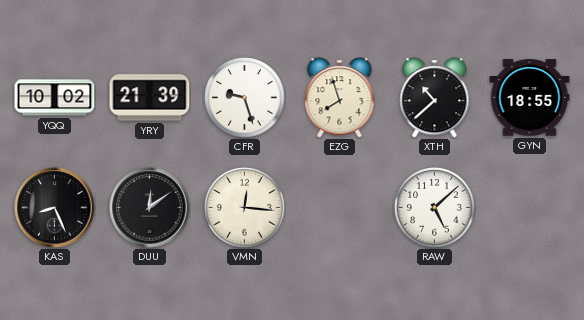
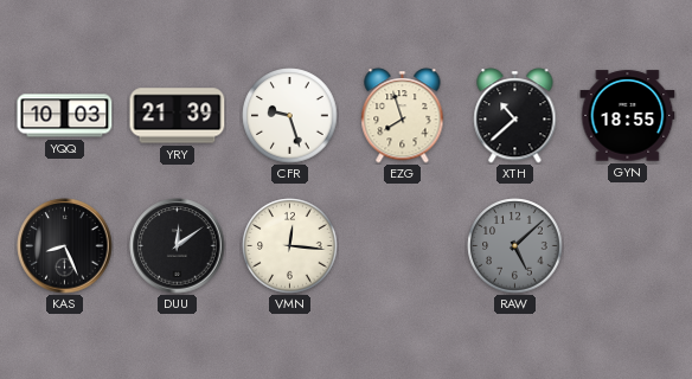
YQQ: 10:02 -> 10:03
RAW dial: white -> grey
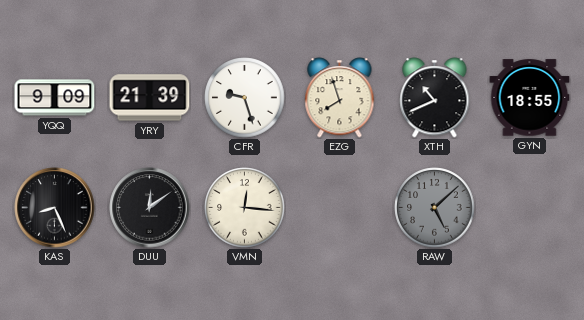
YQQ: 10:03 -> 9:09
XTH: 10:38 -> 10:41
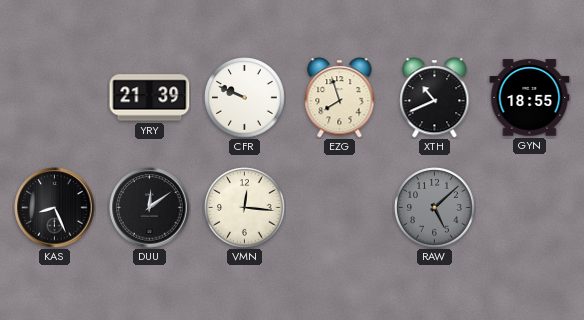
YQQ: 9:09 -> none
CFR: 9:27 -> 9:49
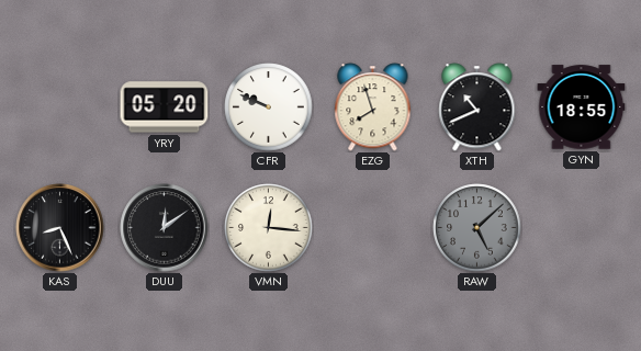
YRY: 21:39 -> 05:20
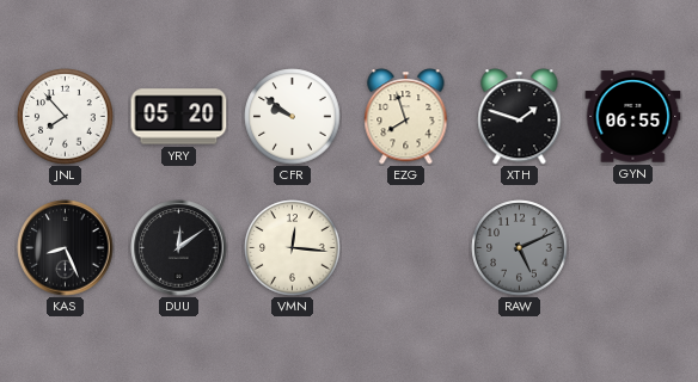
JNL: none -> 7:53
CFR: 9:49 -> 9:51
XTH: 10:41 -> 1:48
GYN: 18:55 -> 06:55
RAW: 5:08 -> 5:11
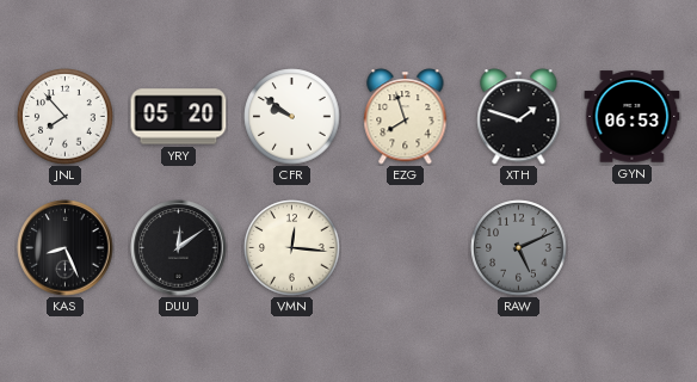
GYN: 06:55 -> 06:53
